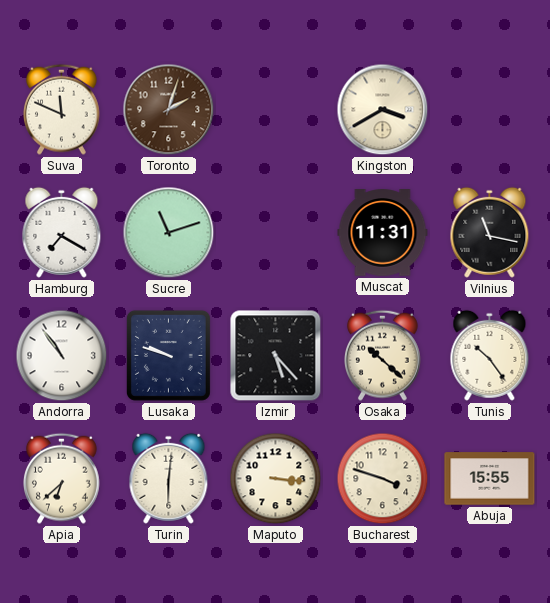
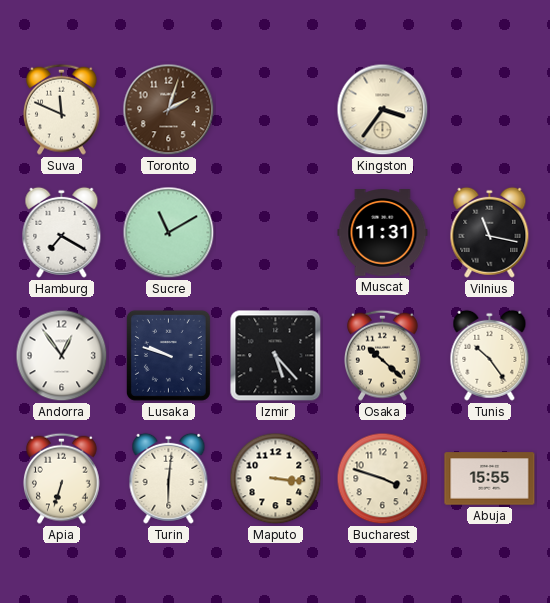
Kingston: 3:40 -> 3:36
Sucre: 11:12 -> 11:10
Andorra: 10:54 -> 12:54
Apia: 6:38 -> 6:33
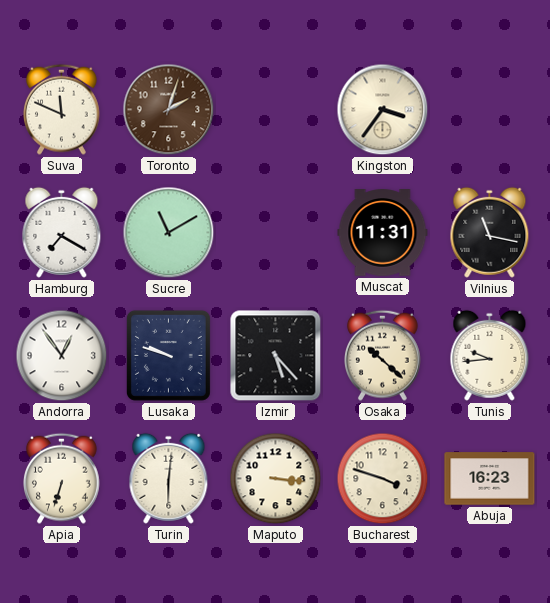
Tunis: 10:24 -> 9:44
Abuja: 15:55 -> 16:23
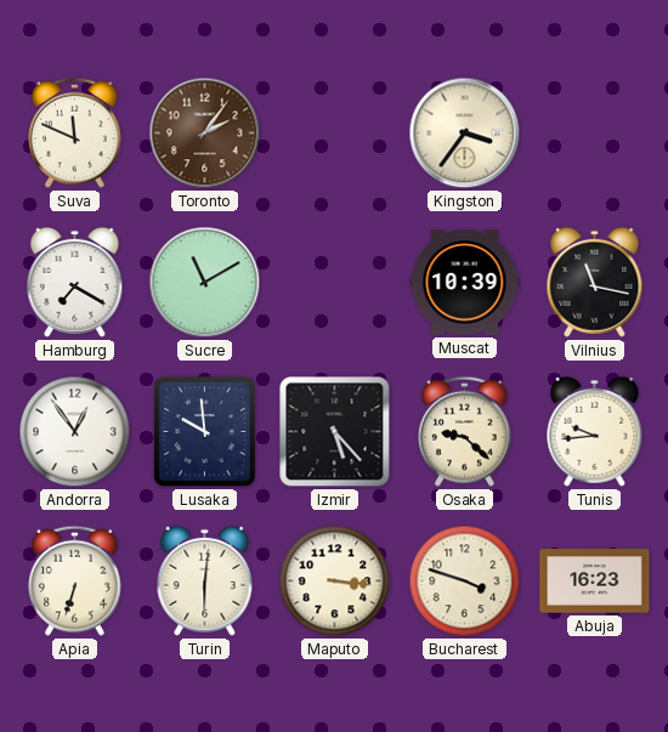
Toronto: 2:03 -> 2:06
Muscat: 11:31 -> 10:39
Lusaka: 9:48 -> 9:59
Osaka: 10:22 -> 9:22
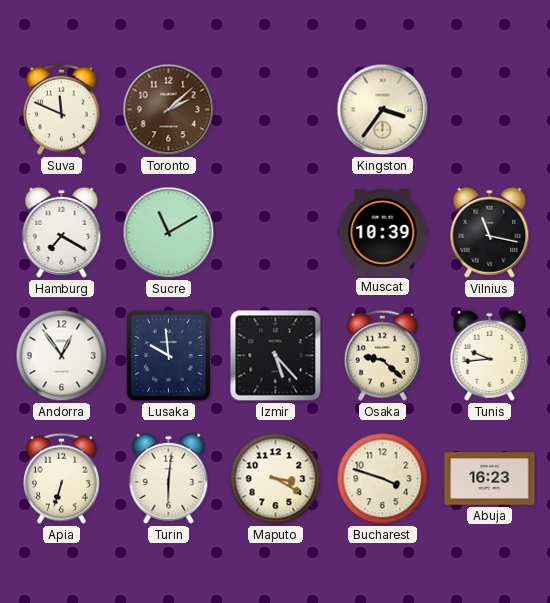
Toronto: 2:06 -> 2:08
Maputo: 3:16 -> 3:20
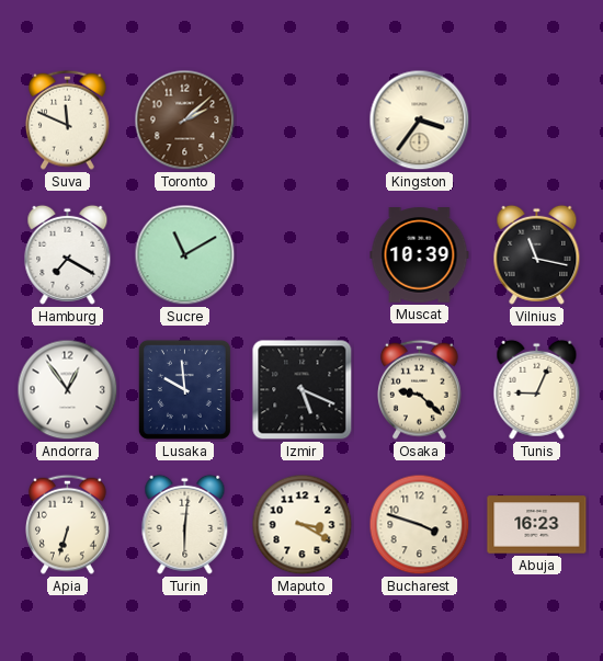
Izmir: 5:23 -> 5:19
Tunis: 9:44 -> 9:04
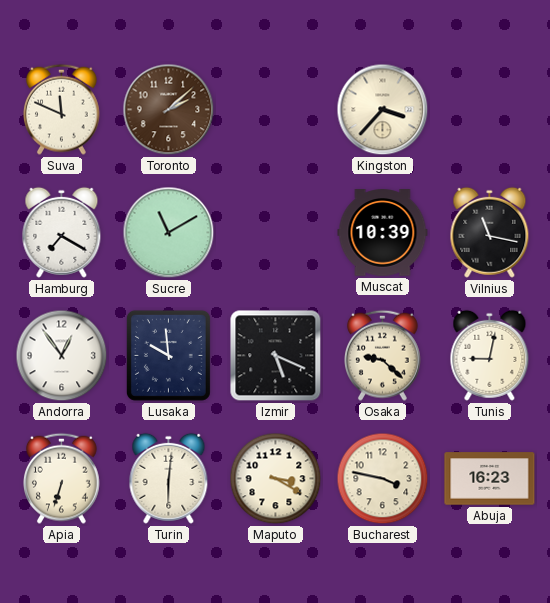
Kingston: 3:36 -> 3:37
Tunis: 9:04 -> 9:02
Bucharest: 3:48 -> 3:47
